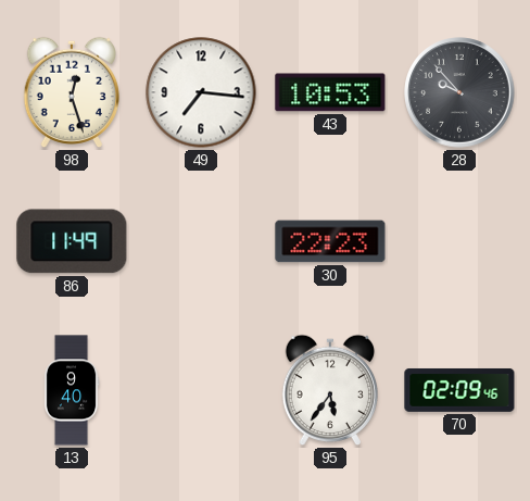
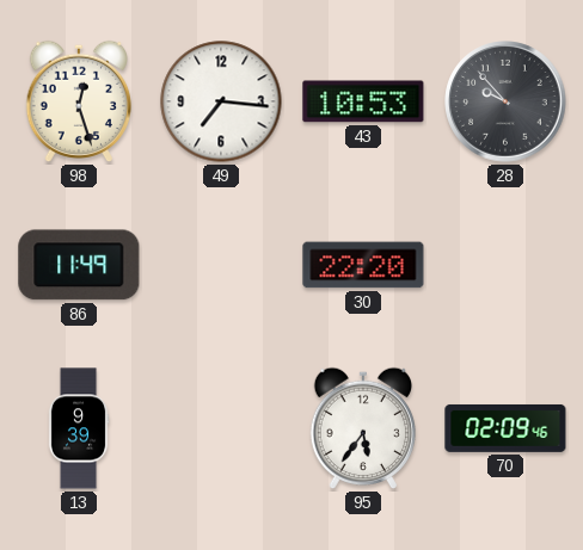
30: 22:23 -> 22:20
13: 9:40 -> 9:39
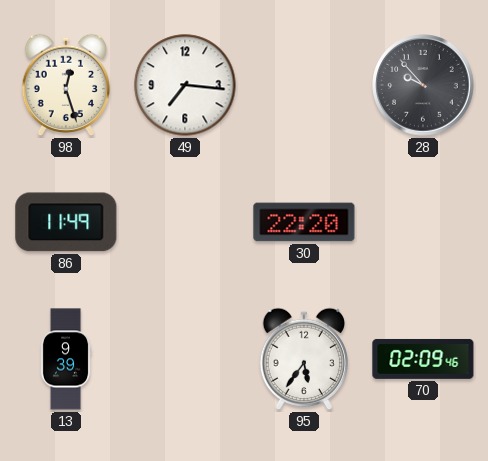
43: 10:53 -> none
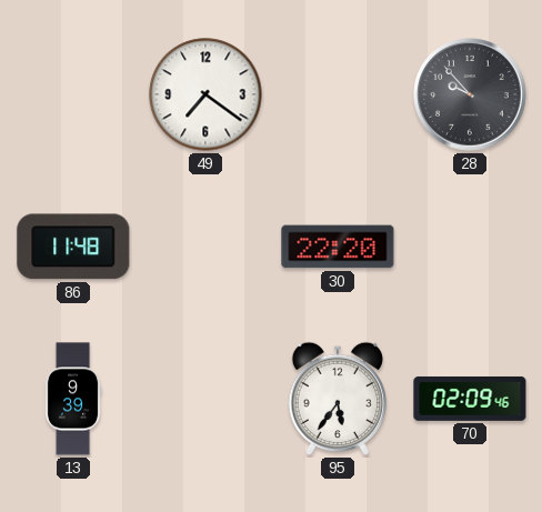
98: 12:27 -> none
49: 7:16 -> 7:21
86: 11:49 -> 11:48
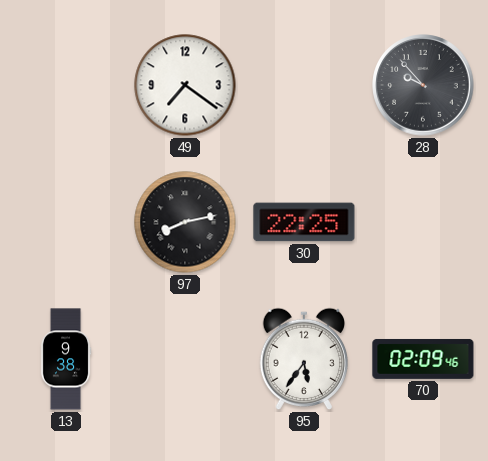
86: 11:48 -> none
97: none -> 8:13
30: 22:20 -> 22:25
13: 9:39 -> 9:38
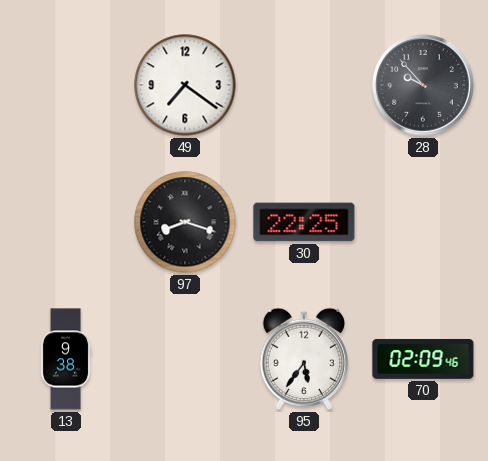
97: 8:13 -> 8:18
